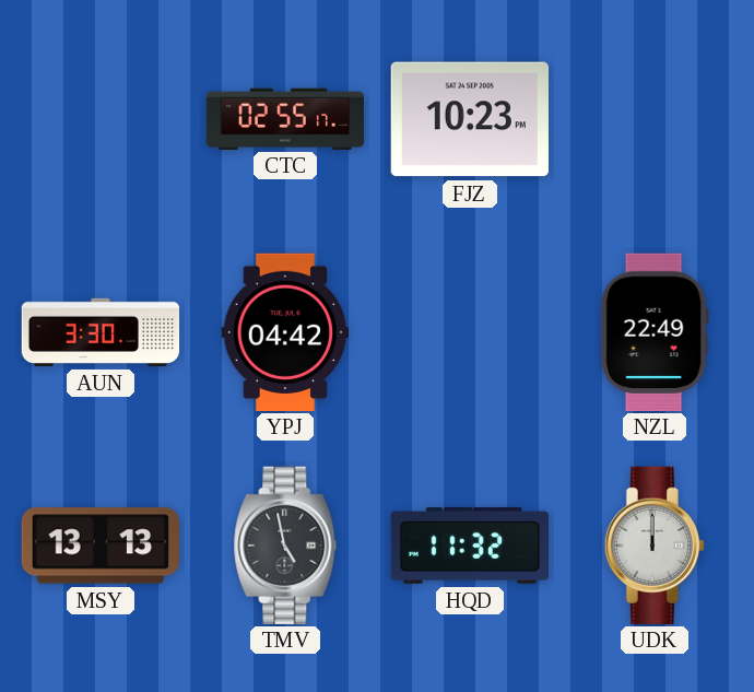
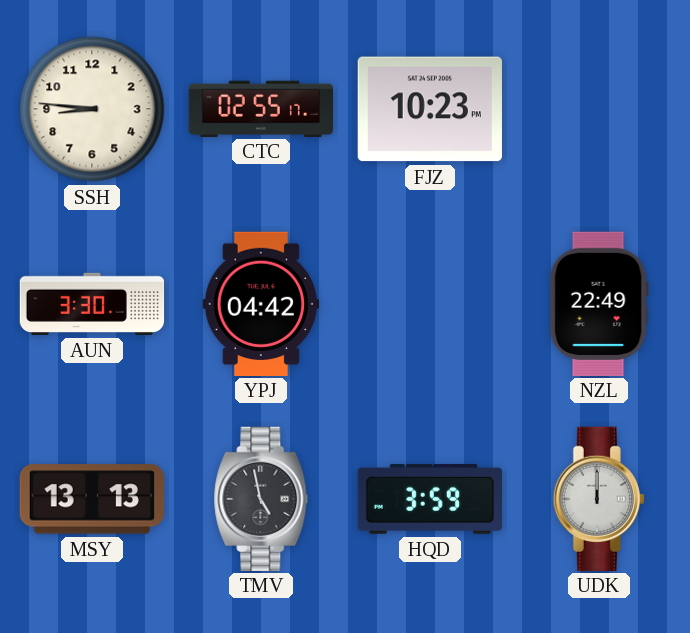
SSH: none -> 8:46
HQD: 11:32 -> 3:59
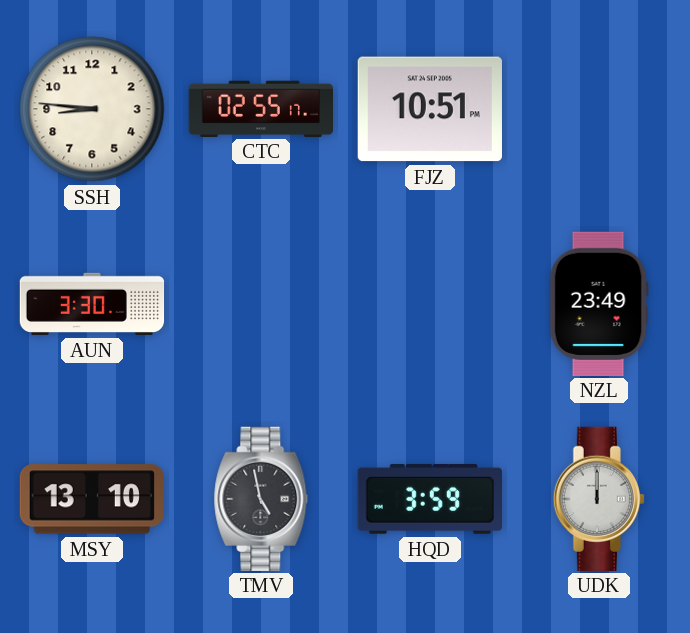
FJZ: 10:23 -> 10:51
YPJ: 04:42 -> none
NZL: 22:49 -> 23:49
MSY: 13:13 -> 13:10
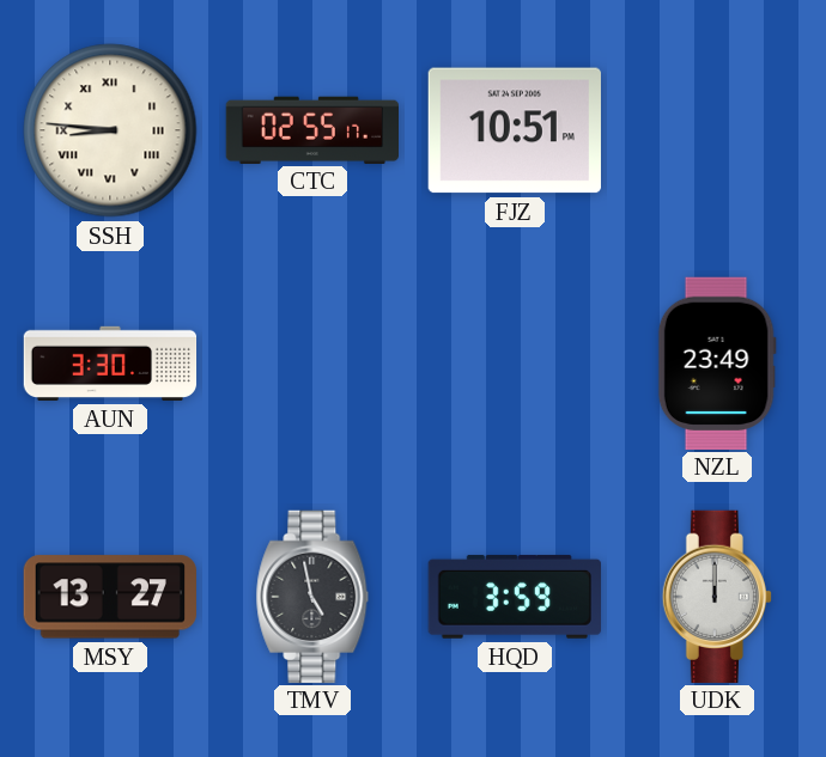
SSH numerals: Arabic -> Roman
MSY: 13:10 -> 13:27
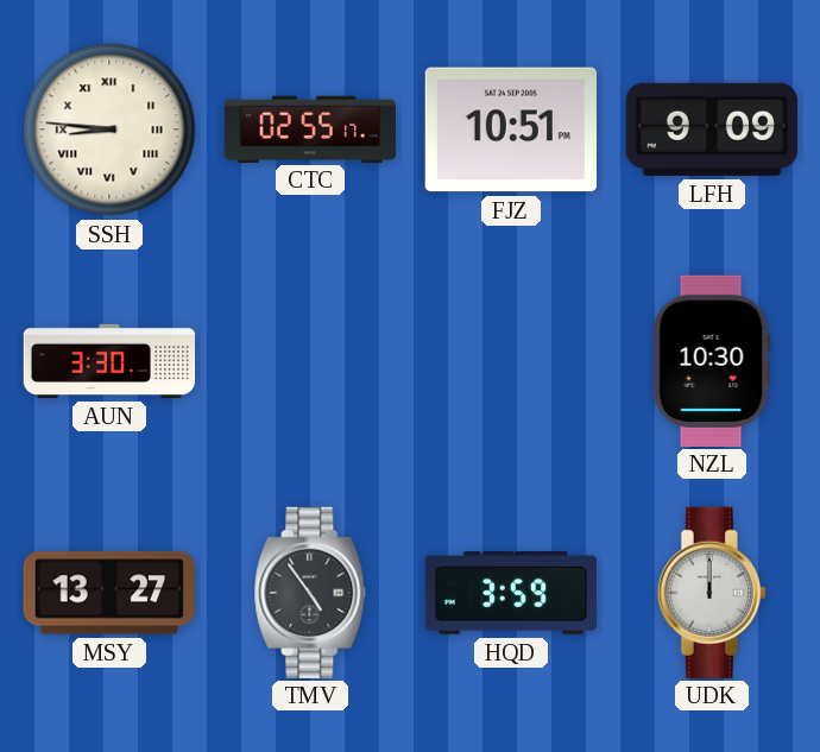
LFH: none -> 9:09
NZL: 23:49 -> 10:30
TMV: 4:58 -> 4:54
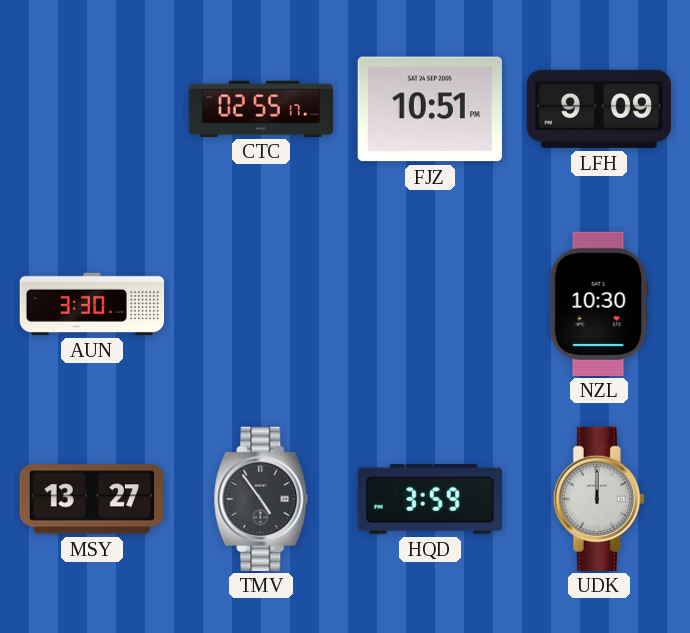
SSH: 8:46 -> none
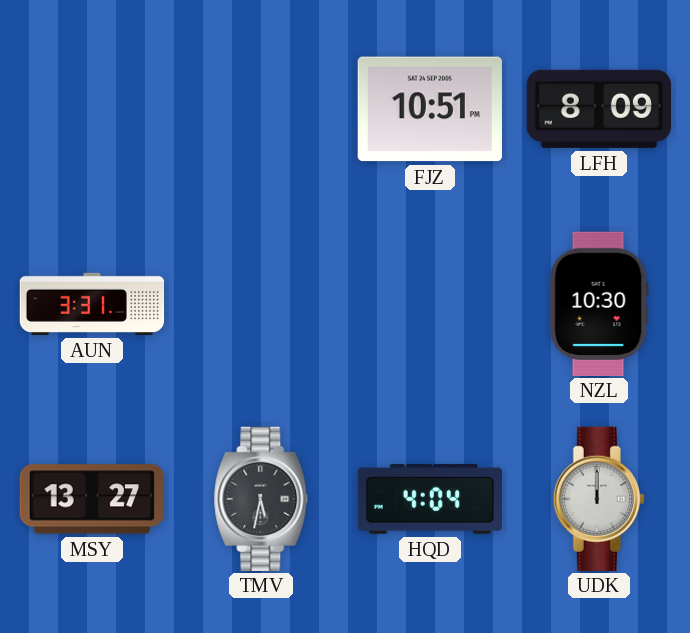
CTC: 02:55 -> none
LFH: 9:09 -> 8:09
AUN: 3:30 -> 3:31
TMV: 4:54 -> 5:32
HQD: 3:59 -> 4:04
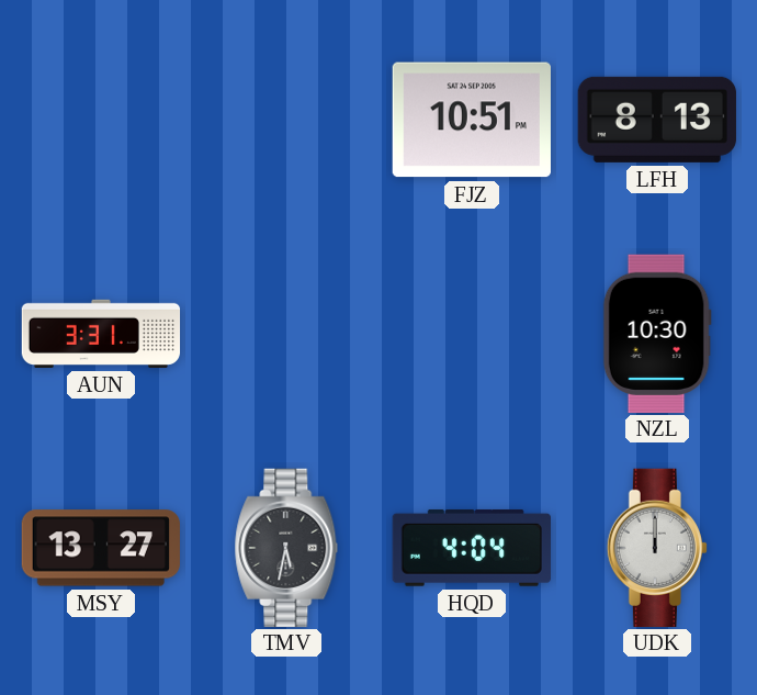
LFH: 8:09 -> 8:13
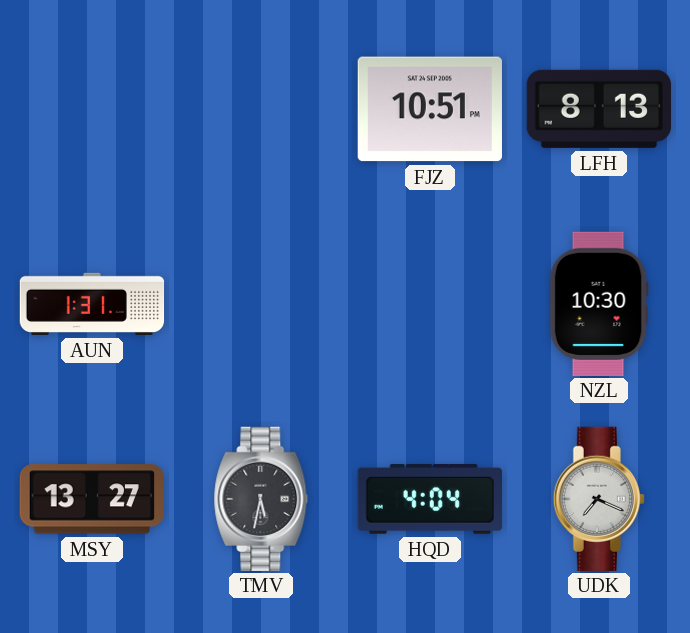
AUN: 3:31 -> 1:31
UDK: 12:00 -> 7:19
